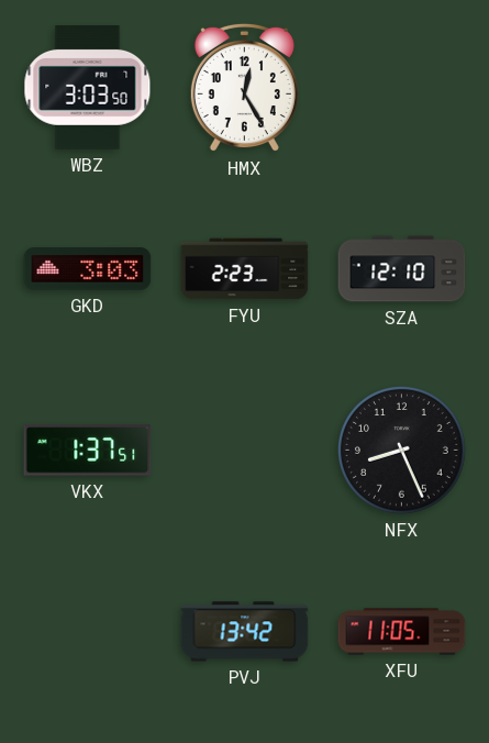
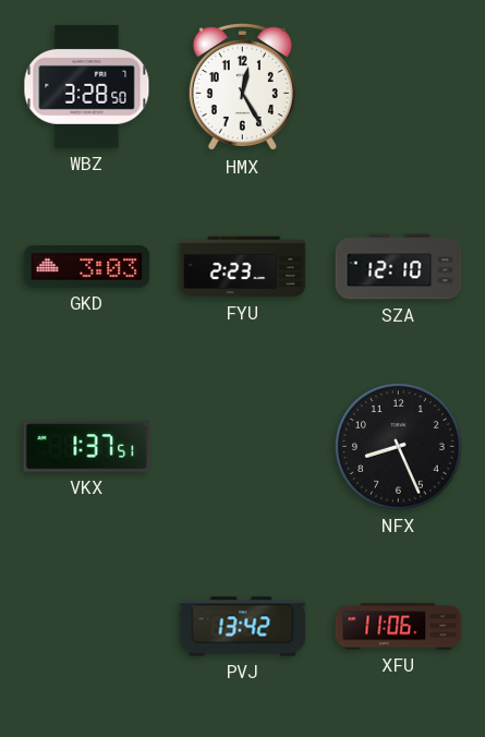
WBZ: 3:03 -> 3:28
XFU: 11:05 -> 11:06
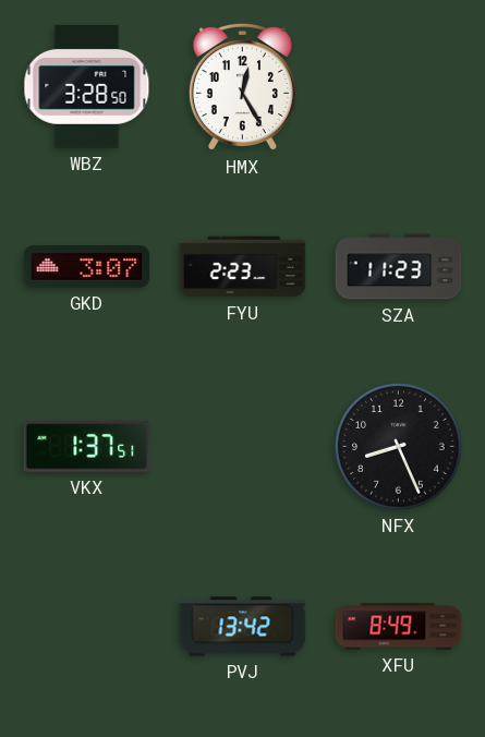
GKD: 3:03 -> 3:07
SZA: 12:10 -> 11:23
XFU: 11:06 -> 8:49
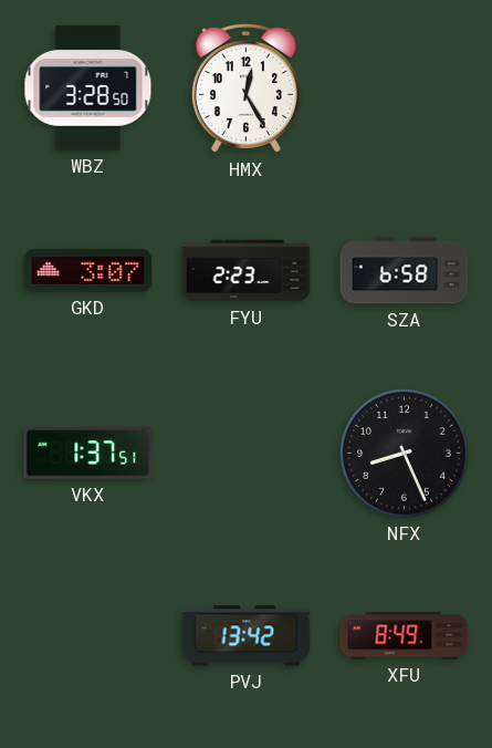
SZA: 11:23 -> 6:58
